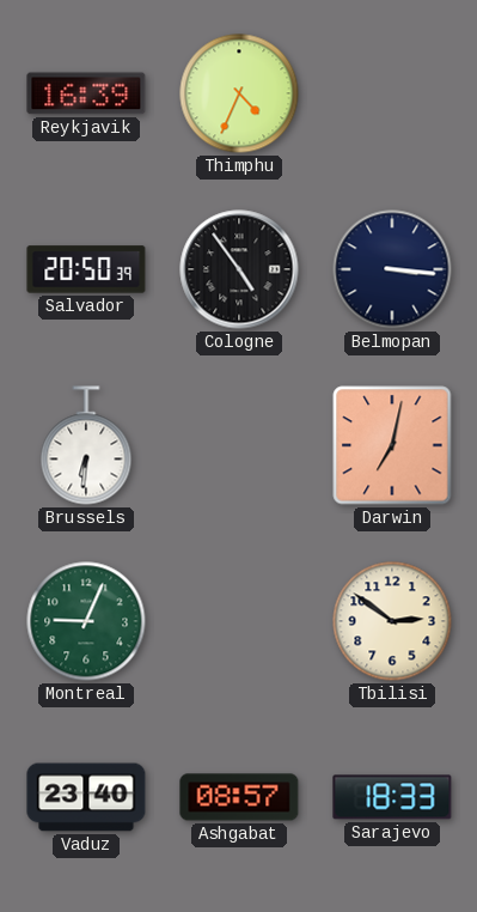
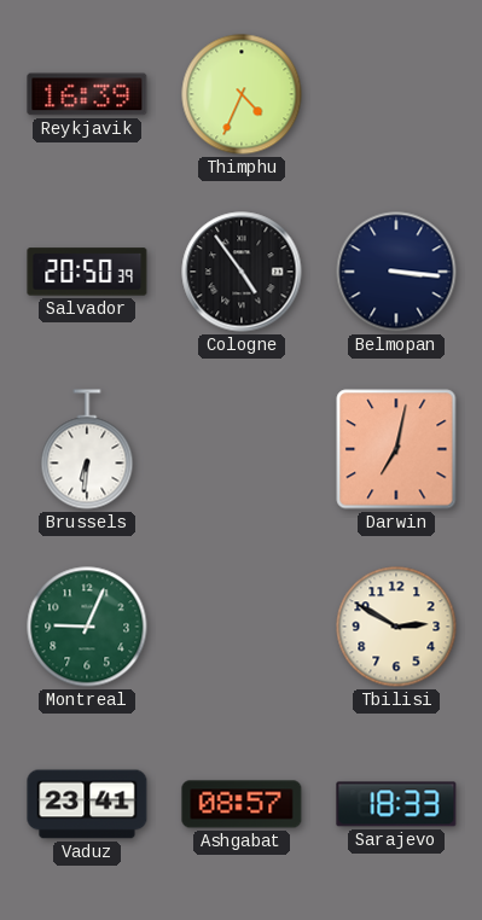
Tbilisi: 2:51 -> 2:50
Vaduz: 23:40 -> 23:41
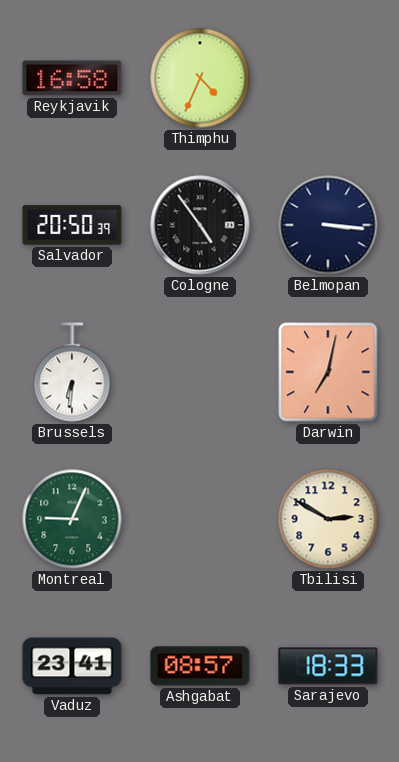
Reykjavik: 16:39 -> 16:58
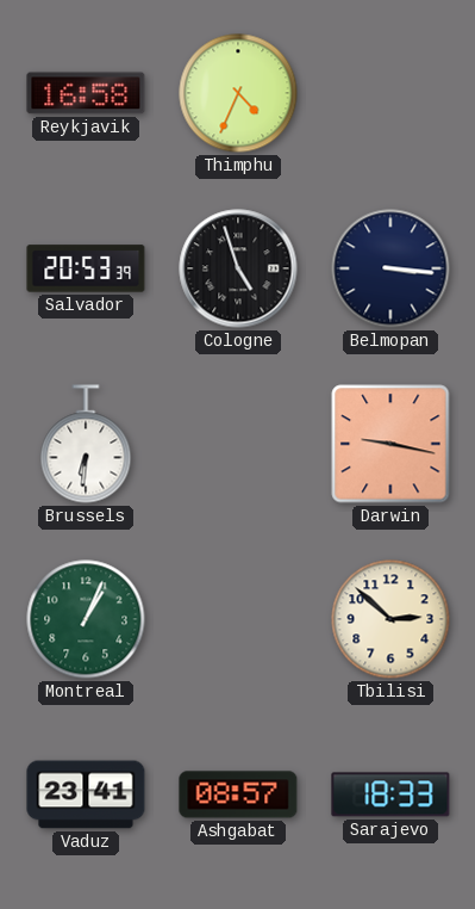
Salvador: 20:50 -> 20:53
Cologne: 4:54 -> 4:57
Darwin: 7:02 -> 9:17
Montreal: 9:04 -> 1:04
Tbilisi: 2:50 -> 2:52
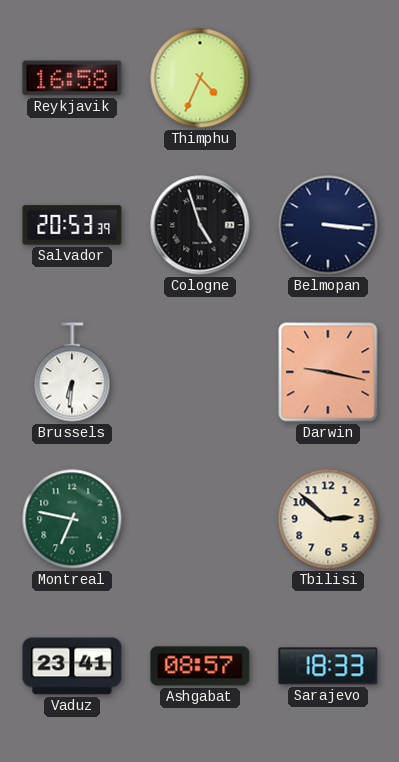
Montreal: 1:04 -> 6:47
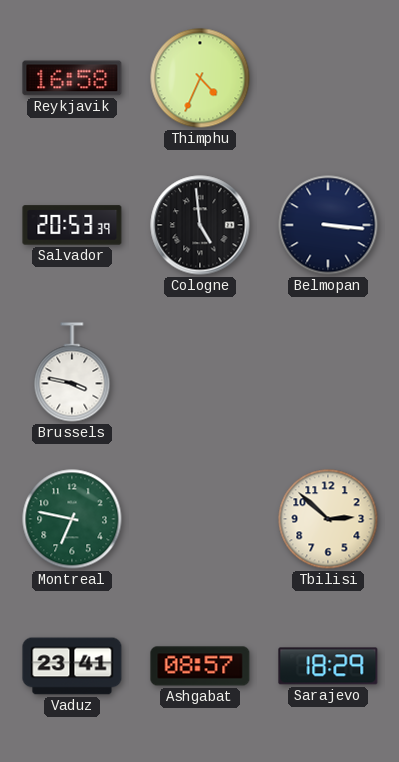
Cologne: 4:57 -> 4:59
Brussels: 6:31 -> 3:47
Darwin: 9:17 -> none
Sarajevo: 18:33 -> 18:29
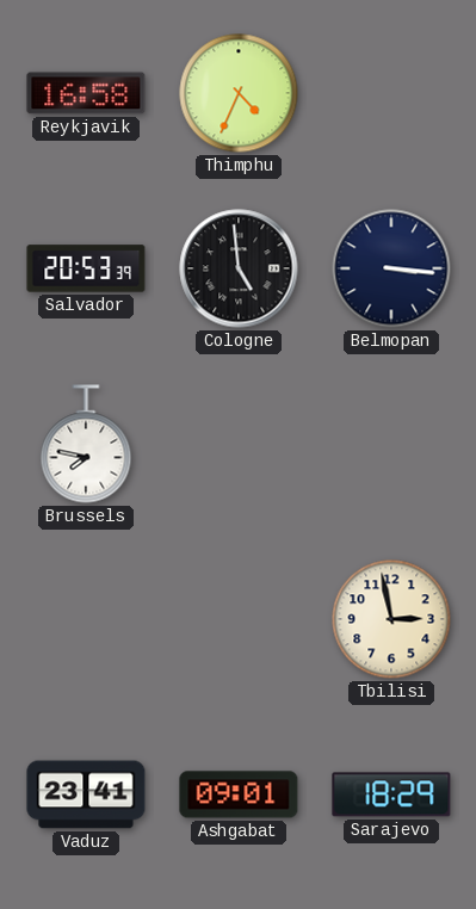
Brussels: 3:47 -> 7:47
Montreal: 6:47 -> none
Tbilisi: 2:52 -> 2:58
Ashgabat: 08:57 -> 09:01
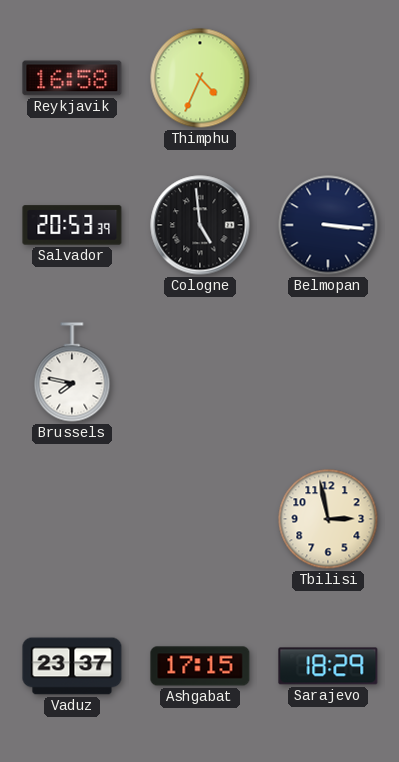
Vaduz: 23:41 -> 23:37
Ashgabat: 09:01 -> 17:15
